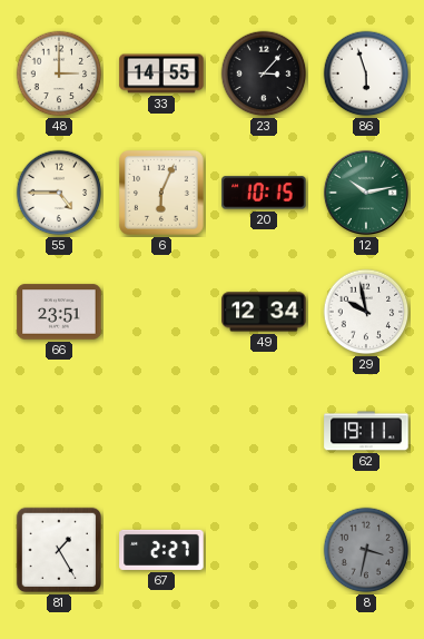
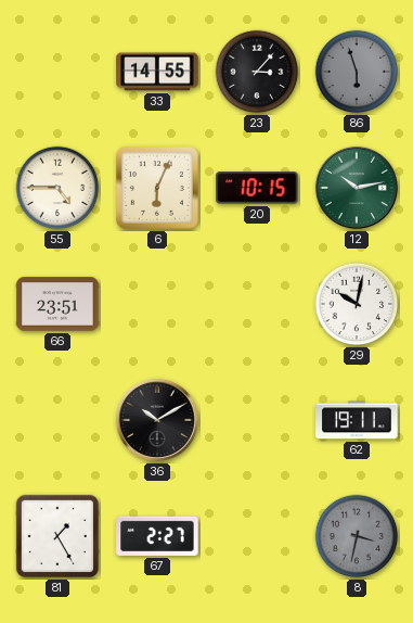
48: 3:00 -> none
86 dial: white -> grey
49: 12:34 -> none
29: 9:58 -> 10:02
36: none -> 10:10
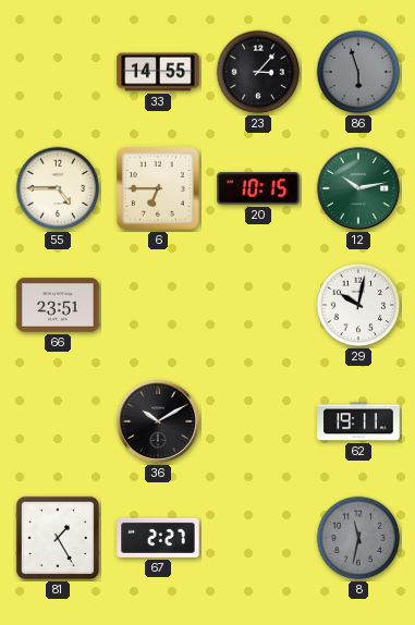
6: 6:04 -> 6:45
8: 3:32 -> 11:32
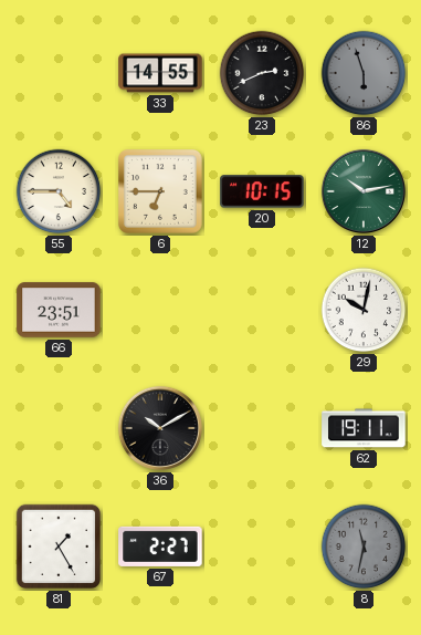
23: 3:07 -> 2:41
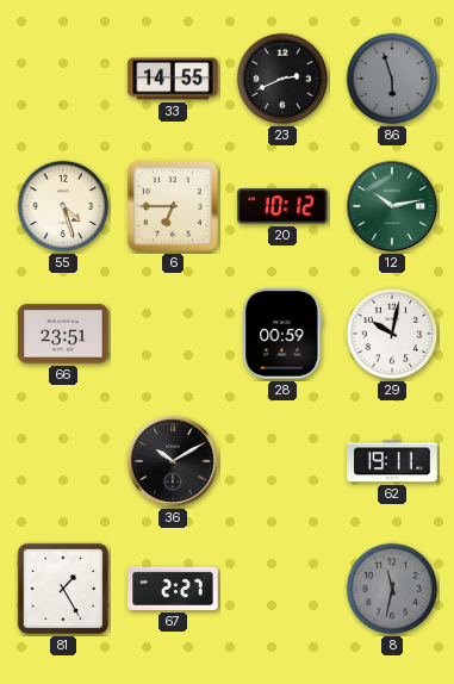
55: 4:45 -> 4:27
20: 10:15 -> 10:12
28: none -> 00:59
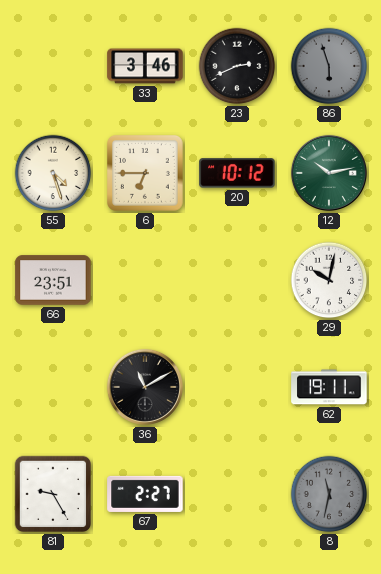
33: 14:55 -> 3:46
28: 00:59 -> none
36: 10:10 -> 11:10
81: 1:25 -> 9:25
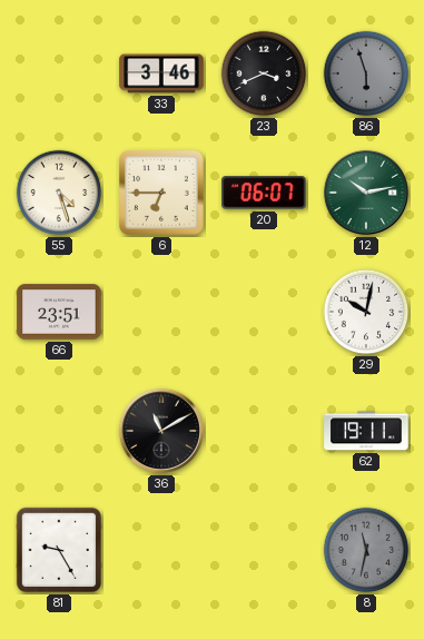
23: 2:41 -> 3:41
20: 10:12 -> 06:07
67: 2:27 -> none
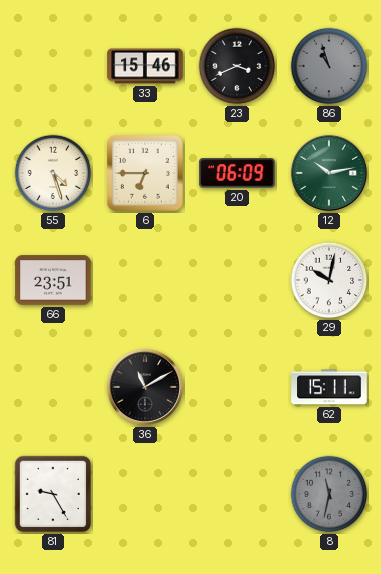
33: 3:46 -> 15:46
86: 5:57 -> 10:57
20: 06:07 -> 06:09
62: 19:11 -> 15:11
